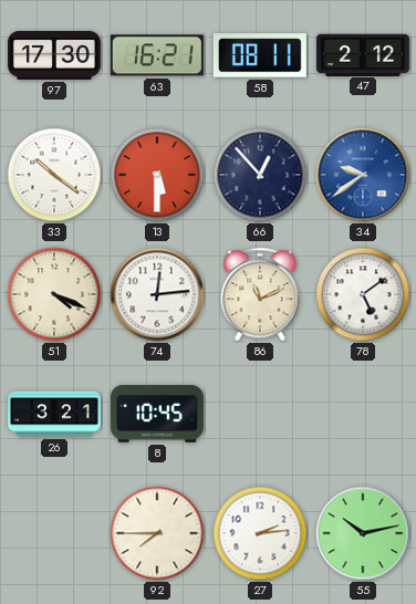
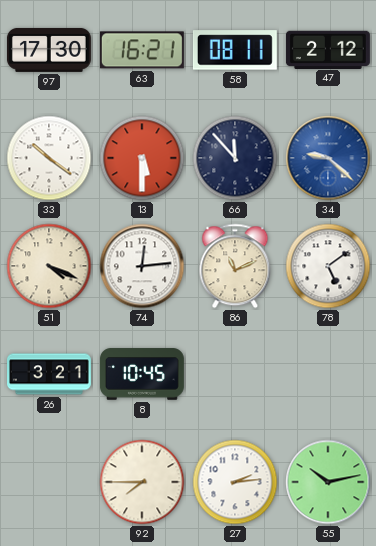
66: 12:53 -> 11:53
34: 9:39 -> 9:22
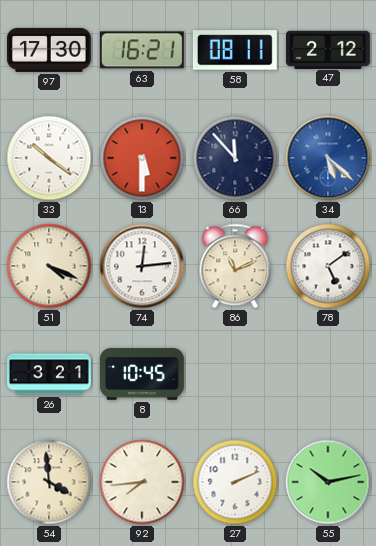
34: 9:22 -> 5:22
54: none -> 3:59
92: 7:45 -> 7:44
27: 2:14 -> 2:11
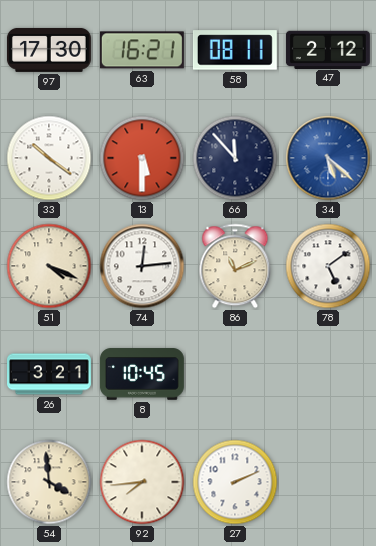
55: 10:13 -> none
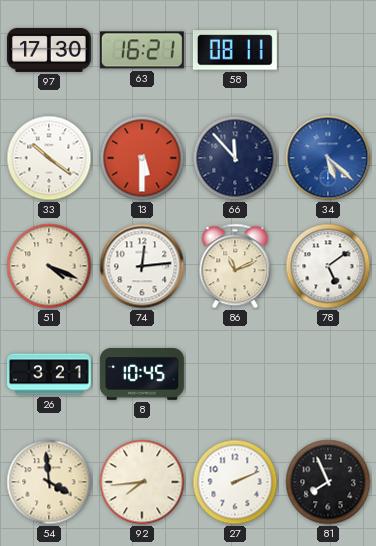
47: 2:12 -> none
81: none -> 7:56
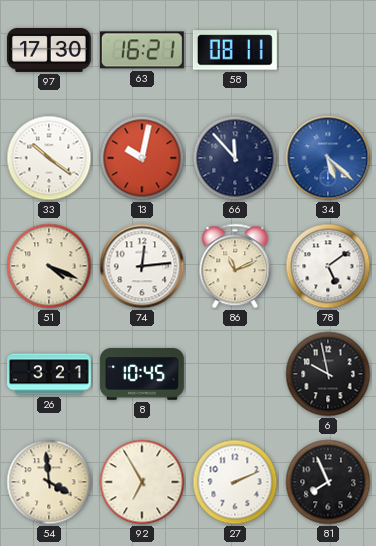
13: 5:30 -> 10:02
6: none -> 9:58
92: 7:44 -> 6:55
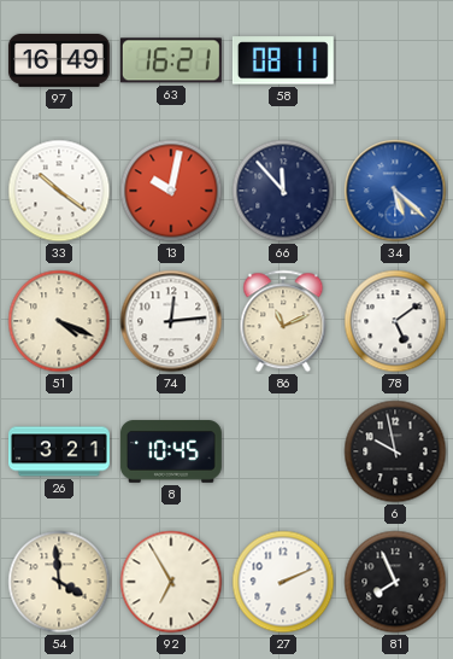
97: 17:30 -> 16:49
